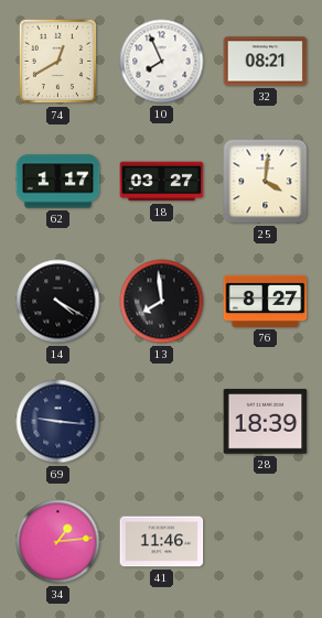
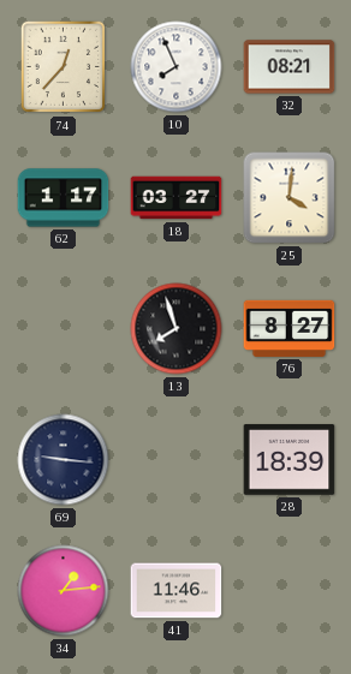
74: 12:40 -> 12:37
14: 4:20 -> none
13: 7:59 -> 7:57
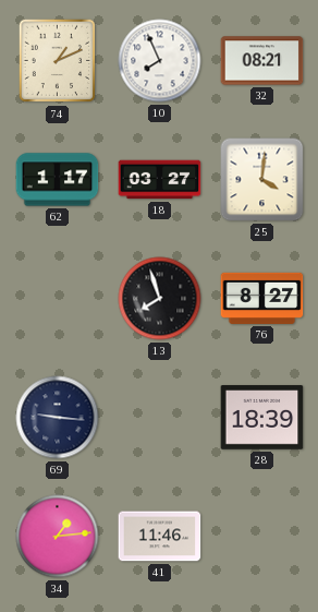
74: 12:37 -> 1:11
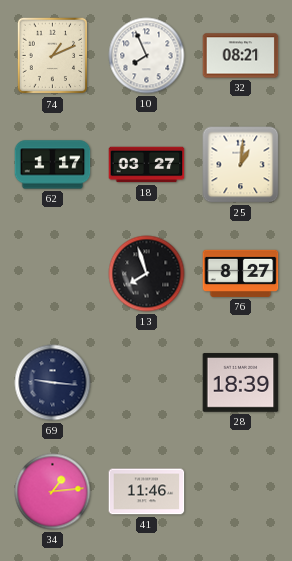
25: 4:01 -> 1:01
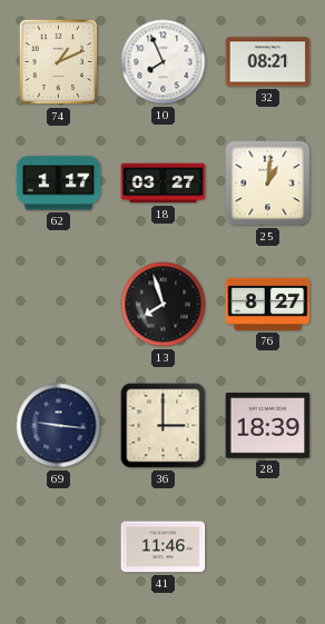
36: none -> 3:00
34: 1:14 -> none
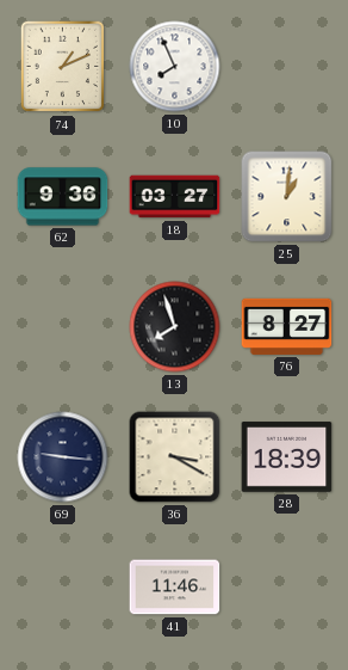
32: 08:21 -> none
62: 1:17 -> 9:36
36: 3:00 -> 3:20
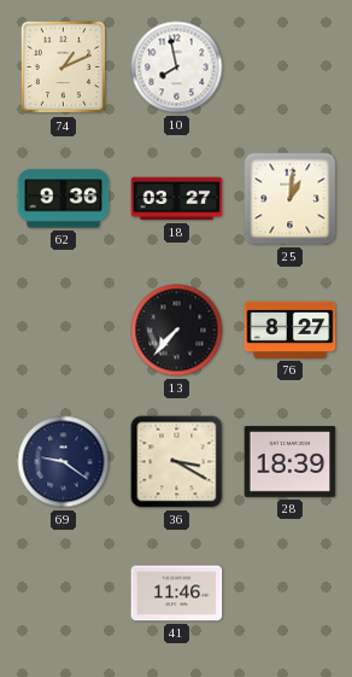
10: 7:56 -> 7:58
13: 7:57 -> 7:37
69: 9:16 -> 9:21
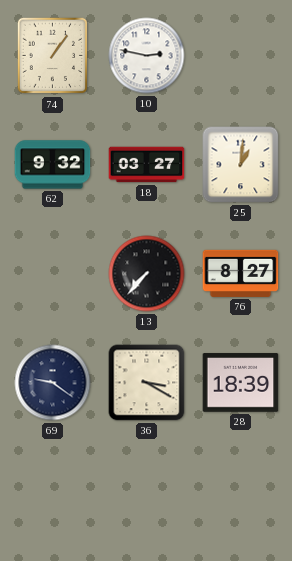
74: 1:11 -> 1:06
10: 7:58 -> 2:47
62: 9:36 -> 9:32
41: 11:46 -> none
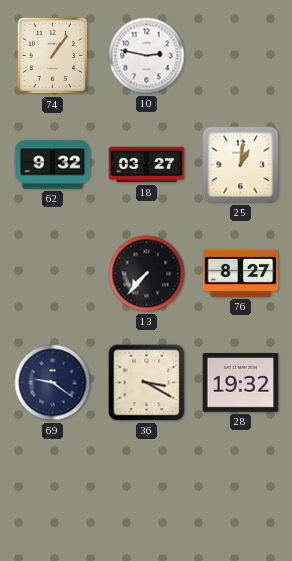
28: 18:39 -> 19:32
